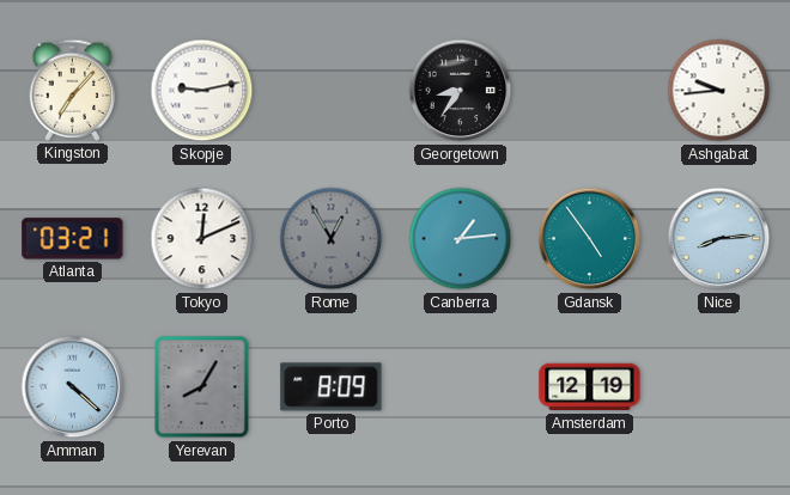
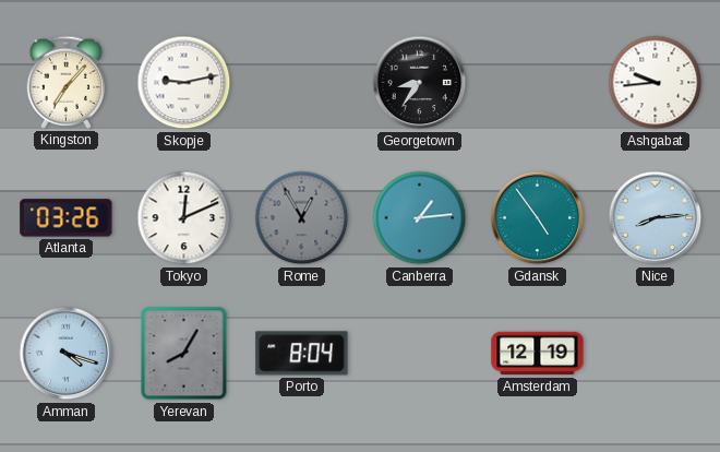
Atlanta: 03:21 -> 03:26
Amman: 4:22 -> 4:18
Porto: 8:09 -> 8:04
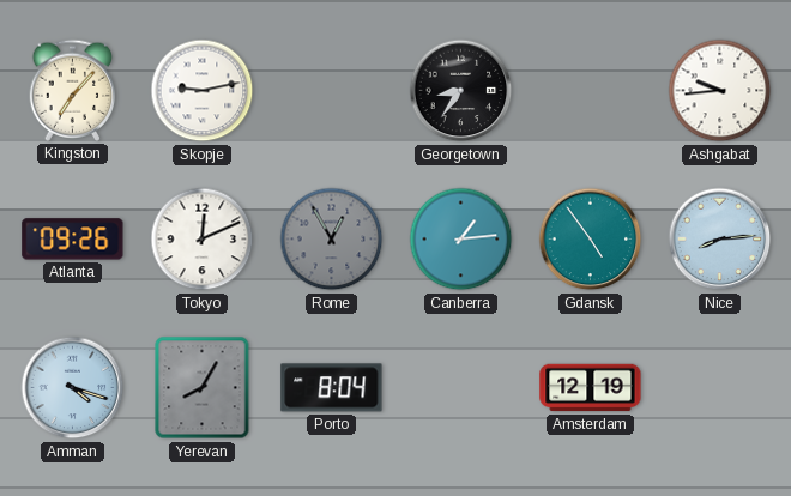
Atlanta: 03:26 -> 09:26
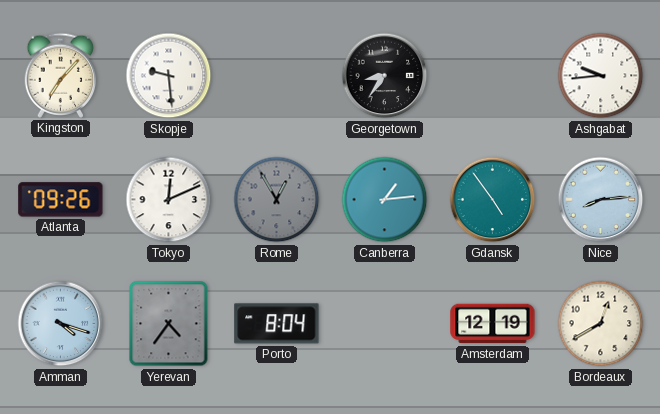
Skopje: 9:13 -> 9:29
Yerevan: 8:05 -> 4:36
Bordeaux: none -> 12:40
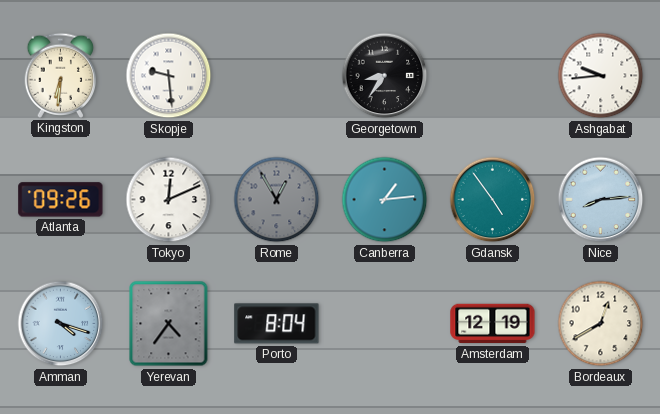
Kingston: 7:07 -> 6:31
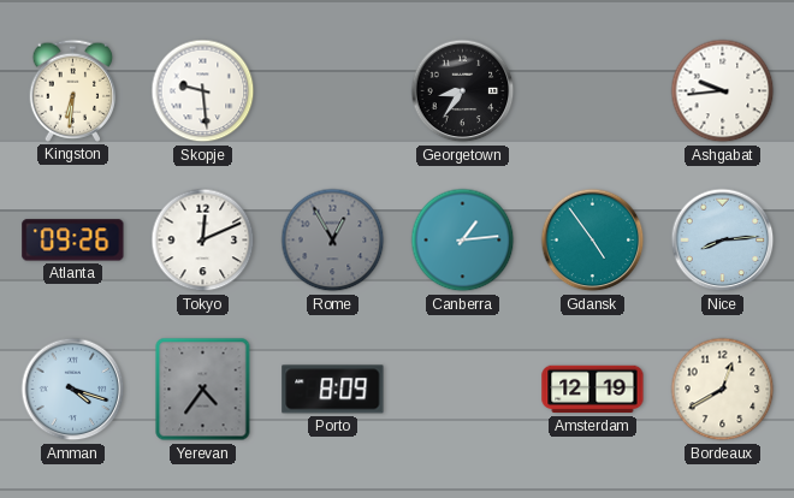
Porto: 8:04 -> 8:09
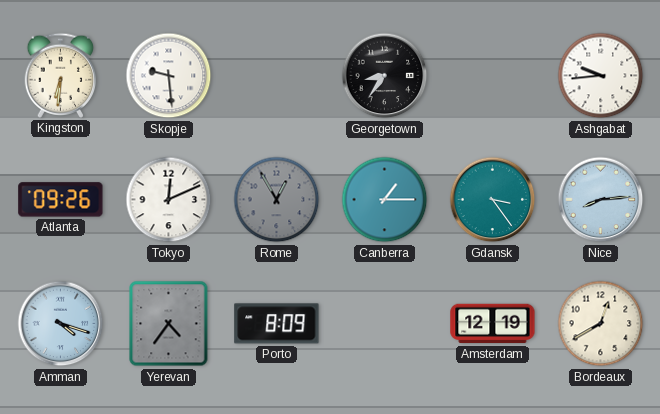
Canberra: 1:14 -> 1:15
Gdansk: 4:54 -> 3:24
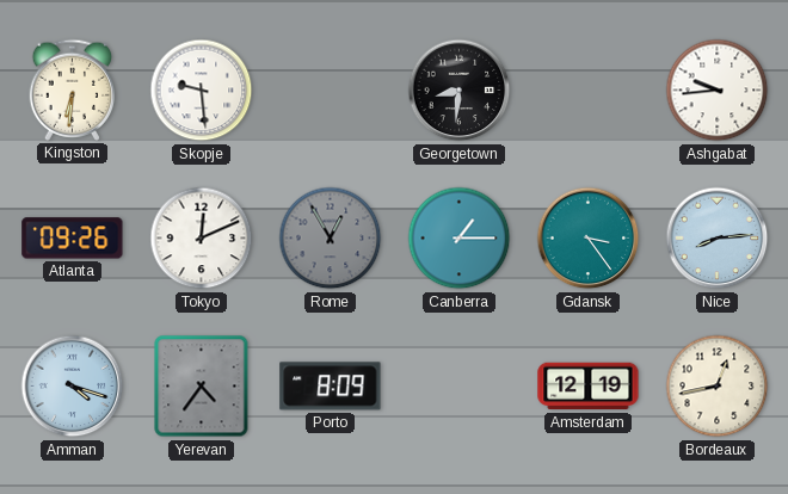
Georgetown: 8:36 -> 8:31
Bordeaux: 12:40 -> 12:43
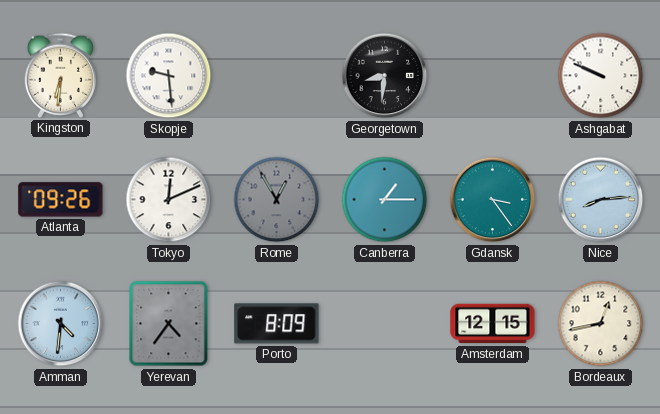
Ashgabat: 9:44 -> 9:49
Amman: 4:18 -> 4:31
Amsterdam: 12:19 -> 12:15
